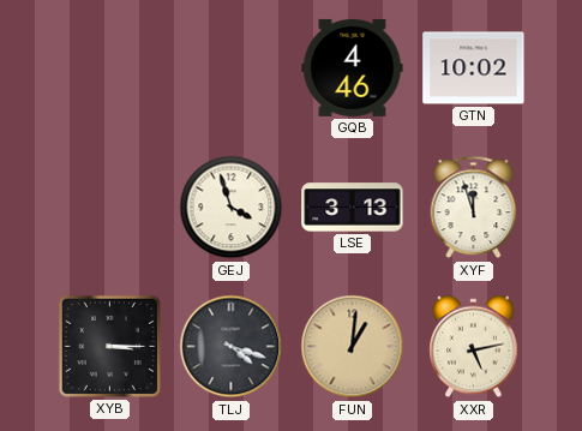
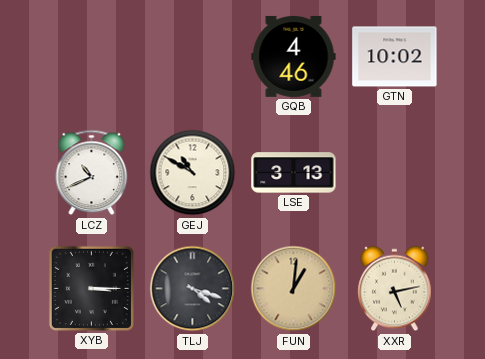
LCZ: none -> 10:41
GEJ: 3:57 -> 10:50
XYF: 11:57 -> none
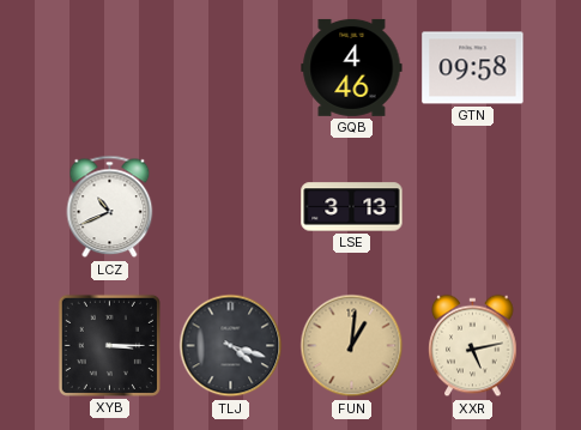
GTN: 10:02 -> 09:58
GEJ: 10:50 -> none
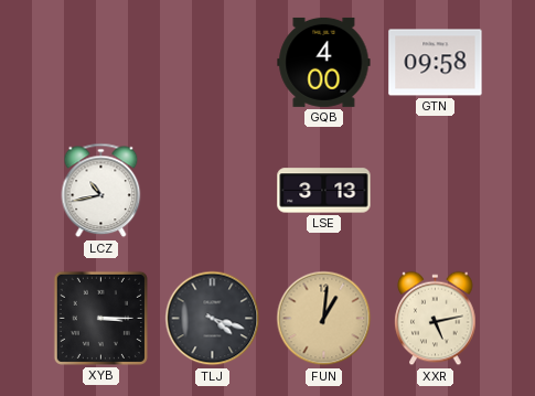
GQB: 4:46 -> 4:00
LCZ: 10:41 -> 10:43
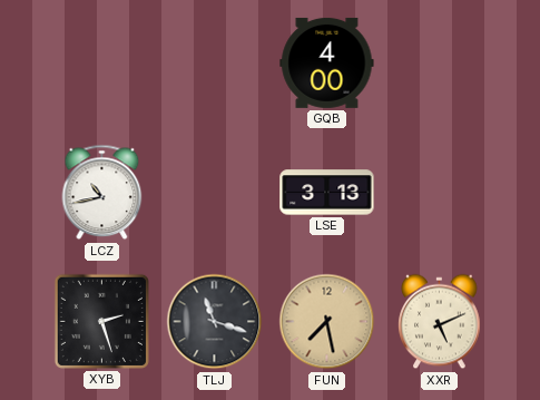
GTN: 09:58 -> none
XYB: 3:15 -> 2:27
TLJ: 4:18 -> 11:18
FUN: 1:01 -> 7:28
XXR: 5:13 -> 5:11
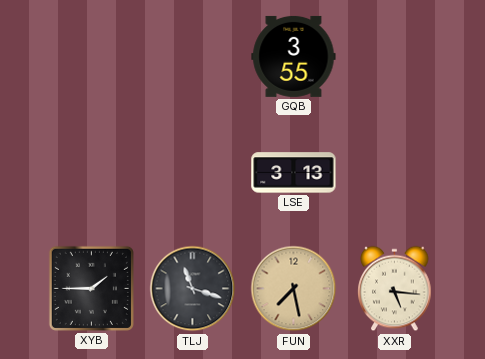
GQB: 4:00 -> 3:55
LCZ: 10:43 -> none
XYB: 2:27 -> 1:45
XXR: 5:11 -> 5:16
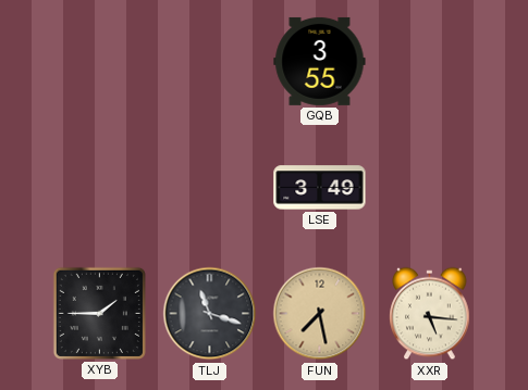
LSE: 3:13 -> 3:49
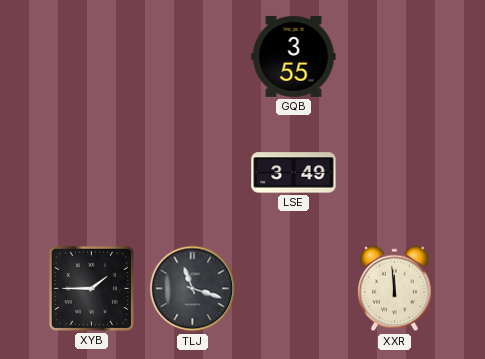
FUN: 7:28 -> none
XXR: 5:16 -> 11:59
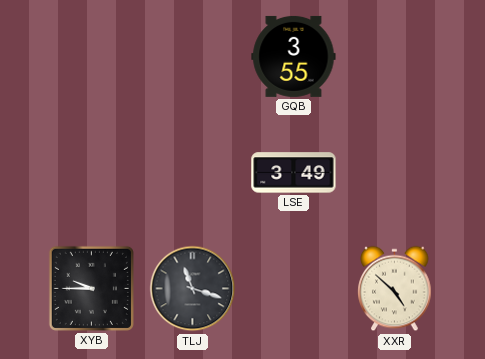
XYB: 1:45 -> 9:45
XXR: 11:59 -> 4:52
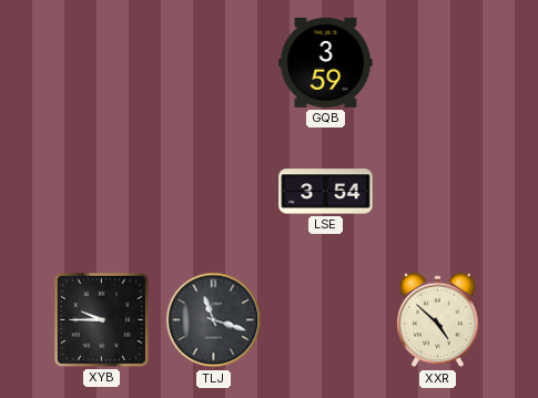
GQB: 3:55 -> 3:59
LSE: 3:49 -> 3:54
